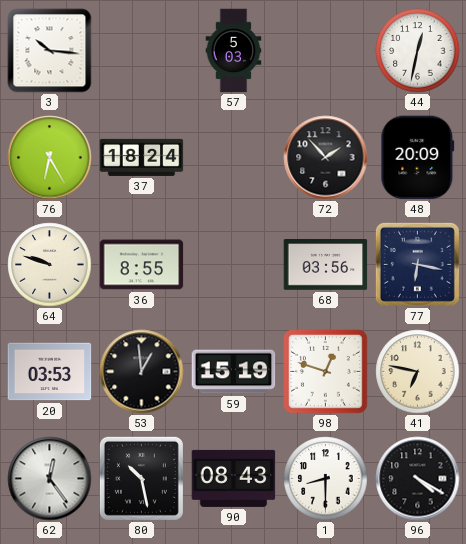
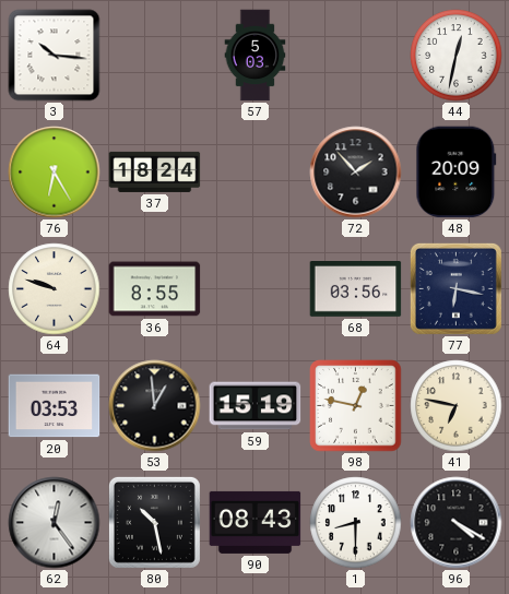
98: 12:48 -> 12:47
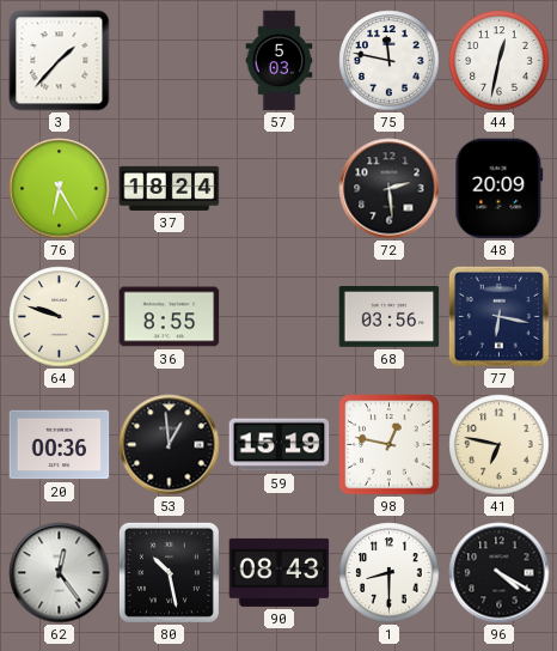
3: 10:16 -> 1:37
75: none -> 11:47
72: 1:53 -> 2:29
20: 03:53 -> 00:36
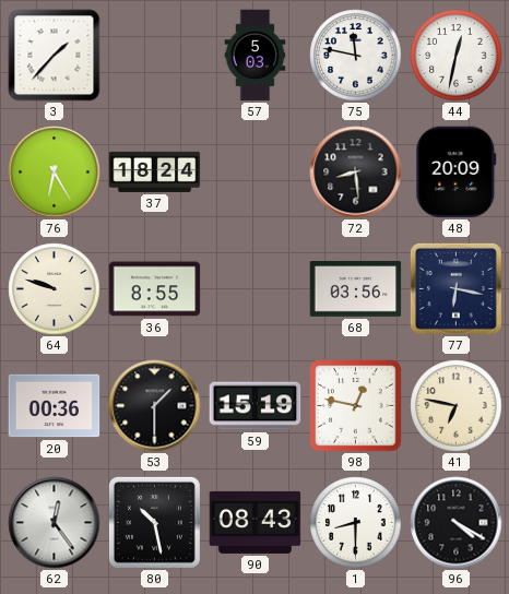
72: 2:29 -> 8:29
53: 12:59 -> 1:30
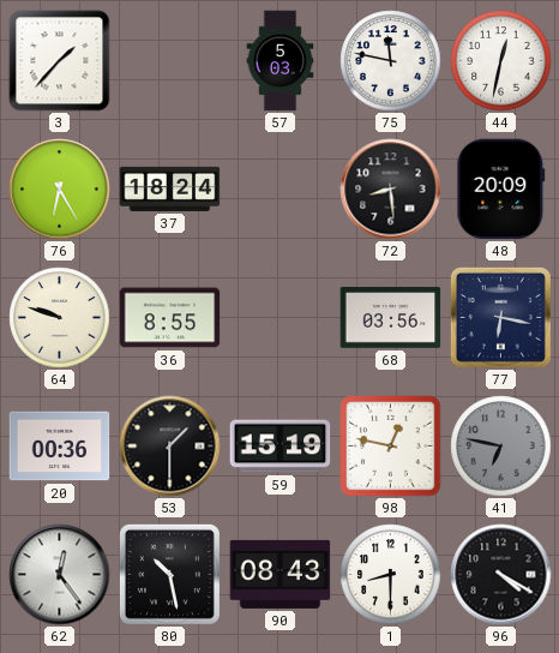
41 dial: cream -> grey
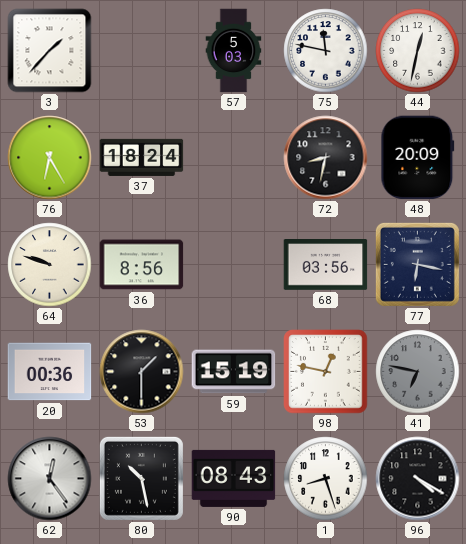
72: 8:29 -> 8:32
36: 8:55 -> 8:56
1: 8:30 -> 8:27
